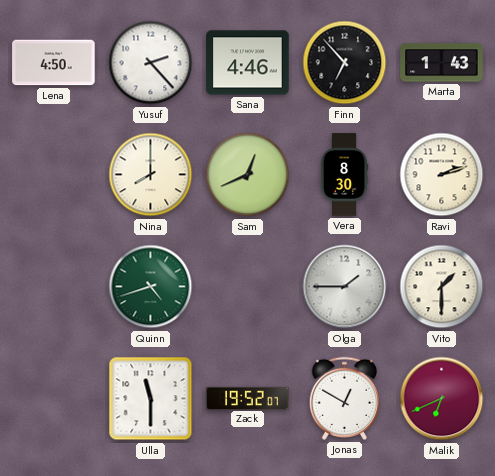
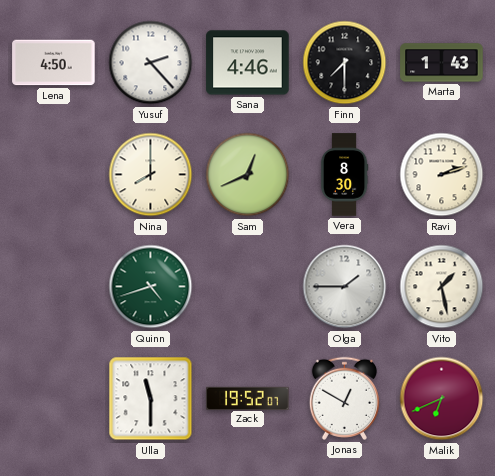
Finn: 6:53 -> 7:30
Vito: 1:30 -> 1:28
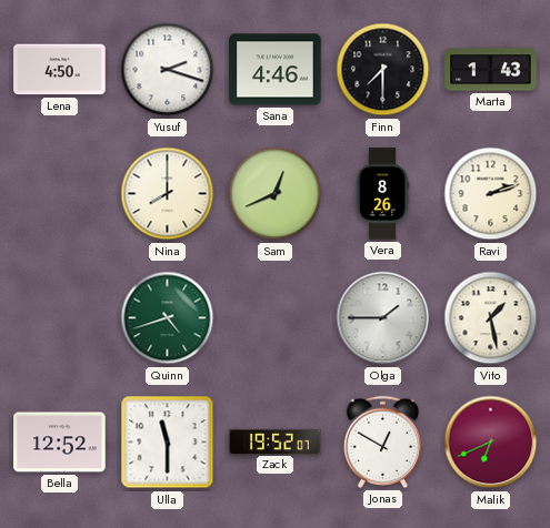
Yusuf: 2:23 -> 2:18
Vera: 8:30 -> 8:26
Bella: none -> 12:52
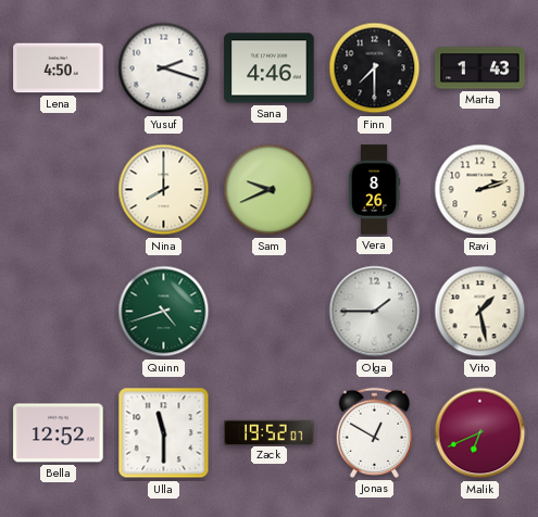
Sam: 12:41 -> 9:41
